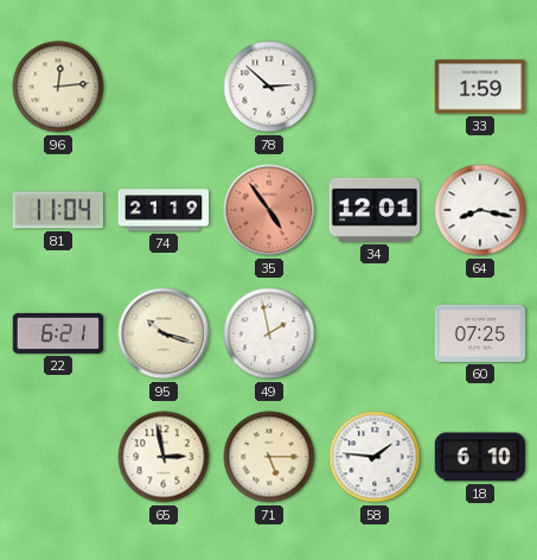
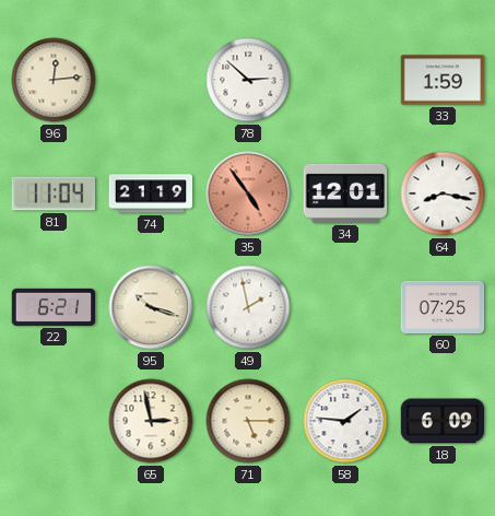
18: 6:10 -> 6:09
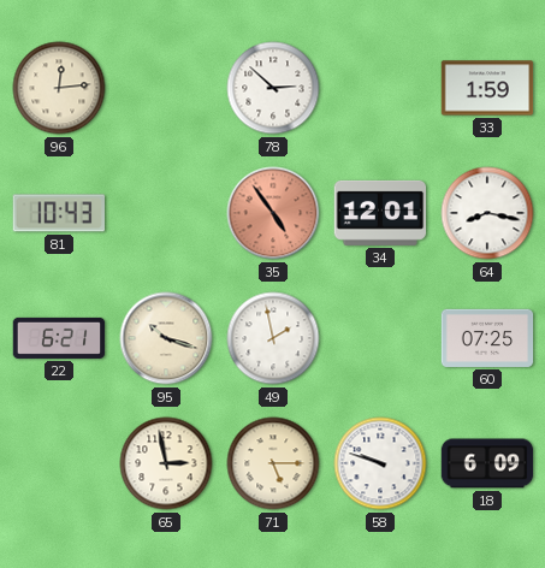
81: 11:04 -> 10:43
74: 21:19 -> none
58: 1:46 -> 9:48
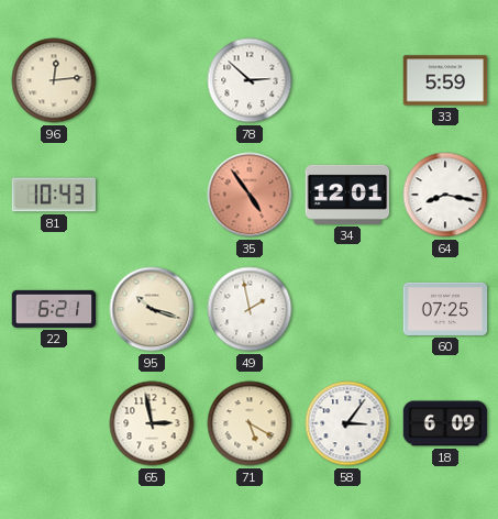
33: 1:59 -> 5:59
71: 5:15 -> 5:20
58: 9:48 -> 3:06
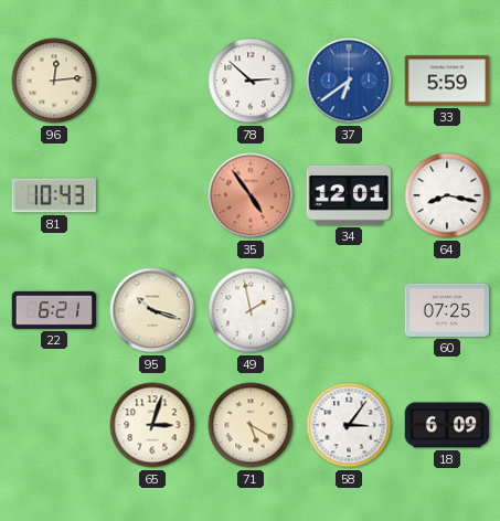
37: none -> 6:39
65: 2:58 -> 3:03
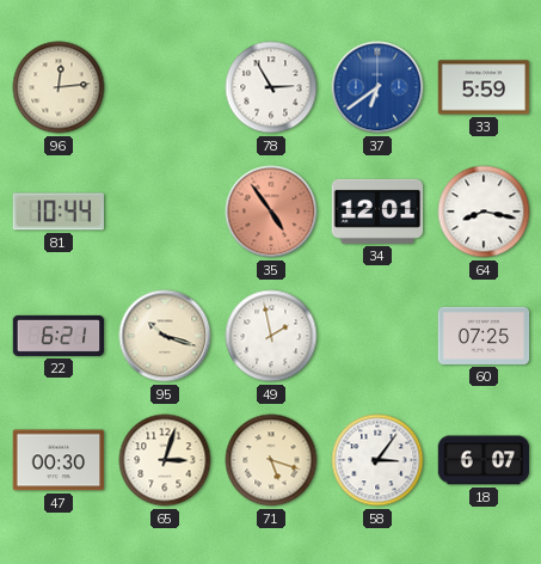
78: 2:52 -> 2:55
81: 10:43 -> 10:44
47: none -> 00:30
71: 5:20 -> 5:18
18: 6:09 -> 6:07
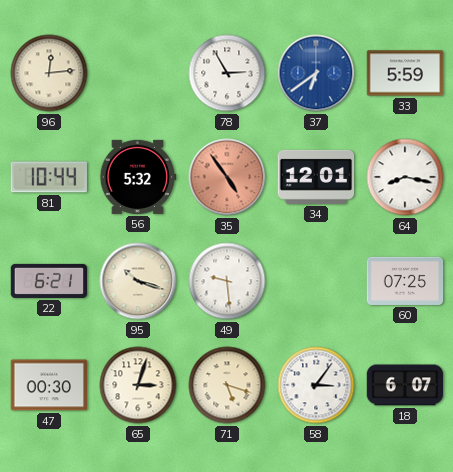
56: none -> 5:32
49: 1:58 -> 9:29
